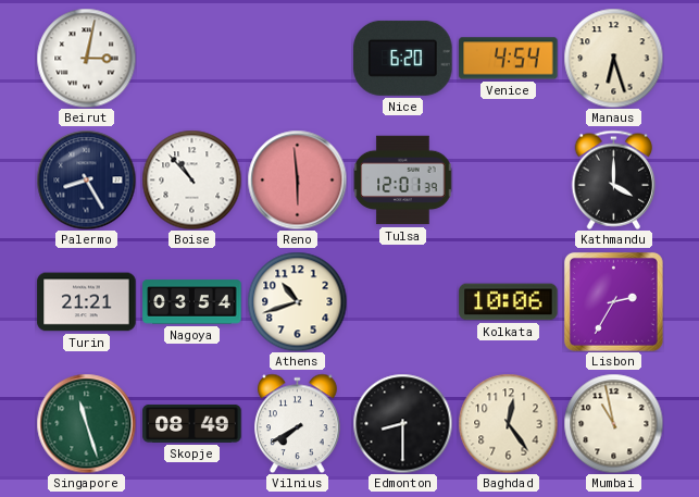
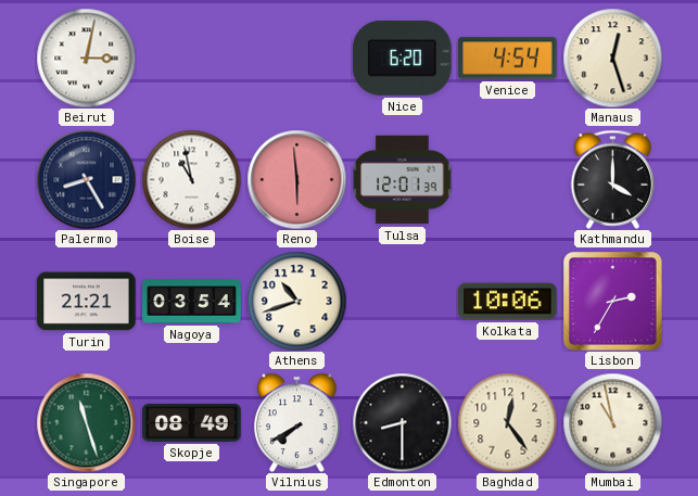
Manaus: 6:27 -> 12:27
Boise: 10:53 -> 10:58
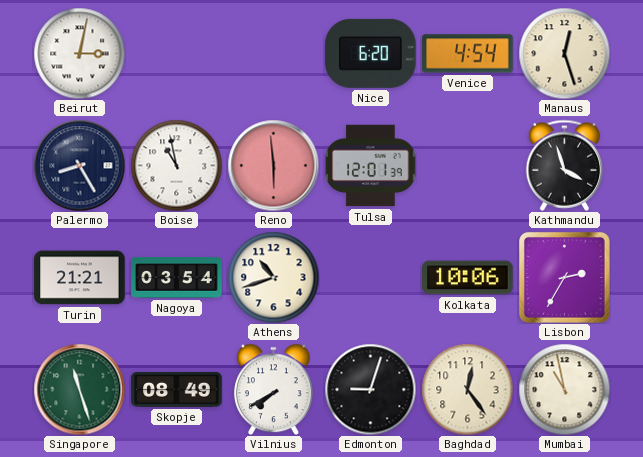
Kathmandu: 4:00 -> 3:57
Edmonton: 8:30 -> 9:03
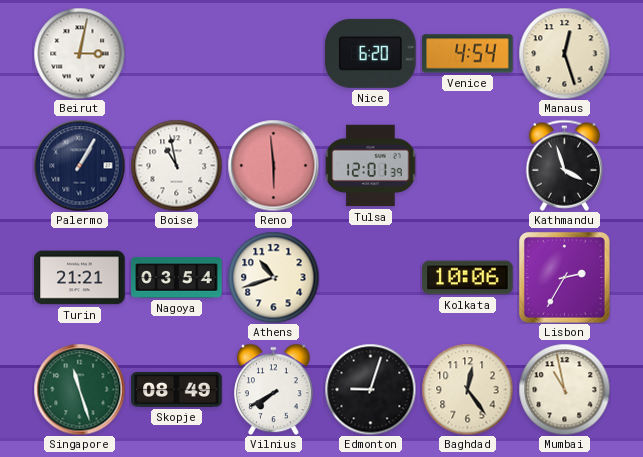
Palermo: 8:25 -> 1:05
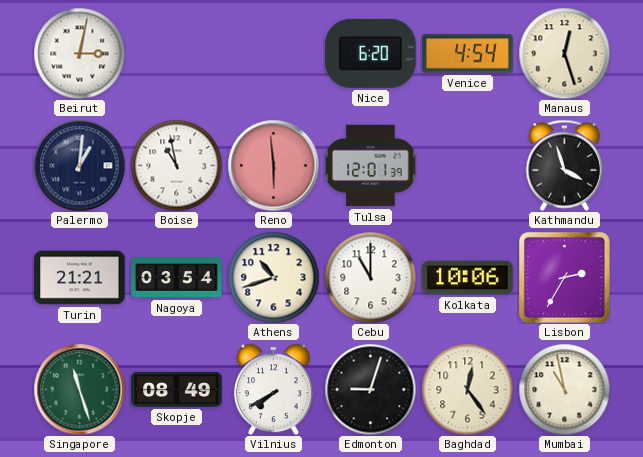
Palermo: 1:05 -> 1:01
Cebu: none -> 11:00
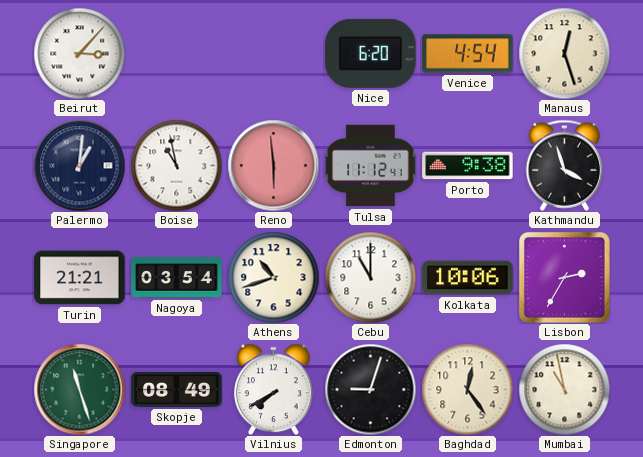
Beirut: 3:02 -> 3:07
Tulsa: 12:01 -> 11:12
Porto: none -> 9:38
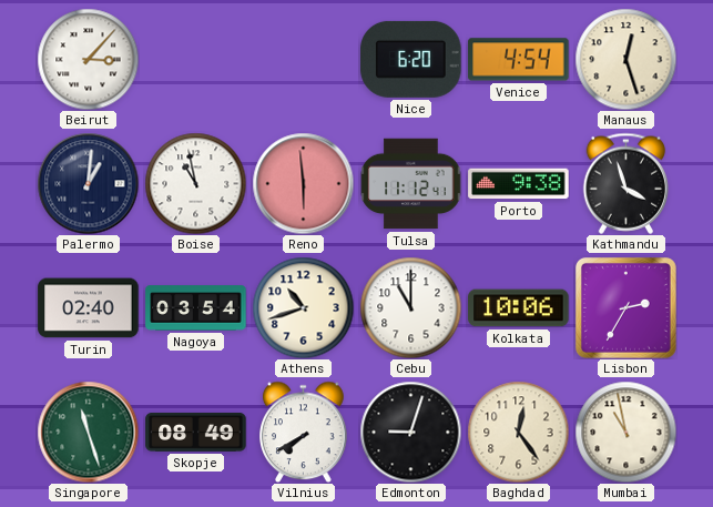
Turin: 21:21 -> 02:40
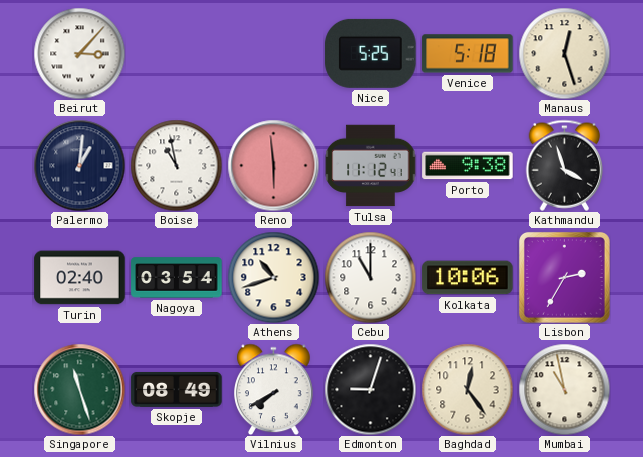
Nice: 6:20 -> 5:25
Venice: 4:54 -> 5:18
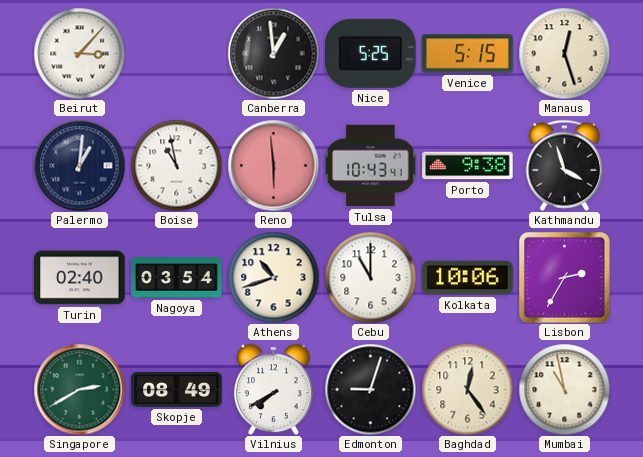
Canberra: none -> 12:59
Venice: 5:18 -> 5:15
Tulsa: 11:12 -> 10:43
Singapore: 11:27 -> 2:40
